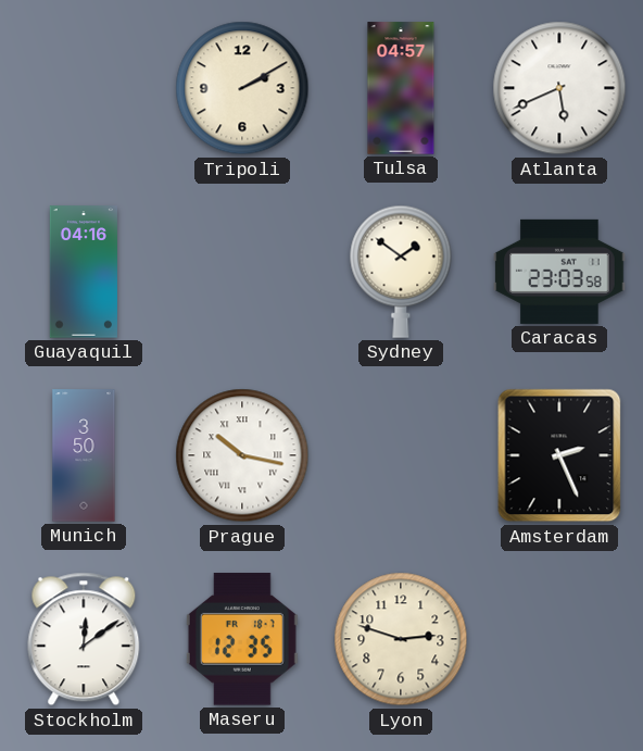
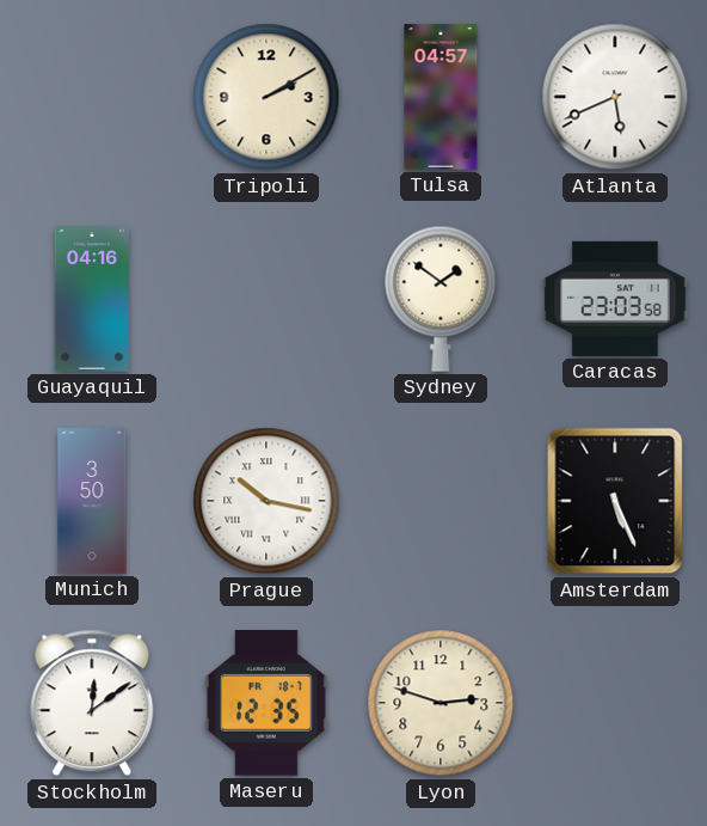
Amsterdam: 2:26 -> 5:26
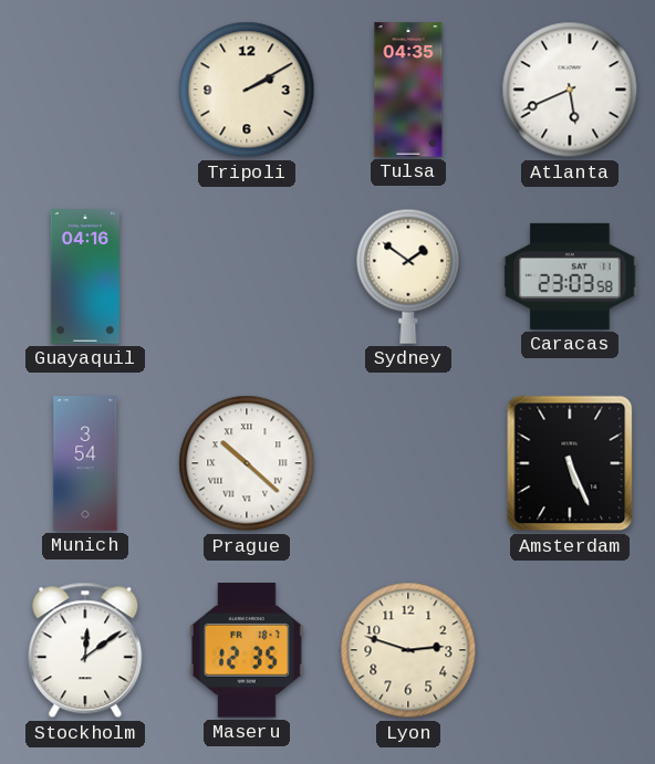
Tulsa: 04:57 -> 04:35
Munich: 3:50 -> 3:54
Prague: 10:17 -> 10:22
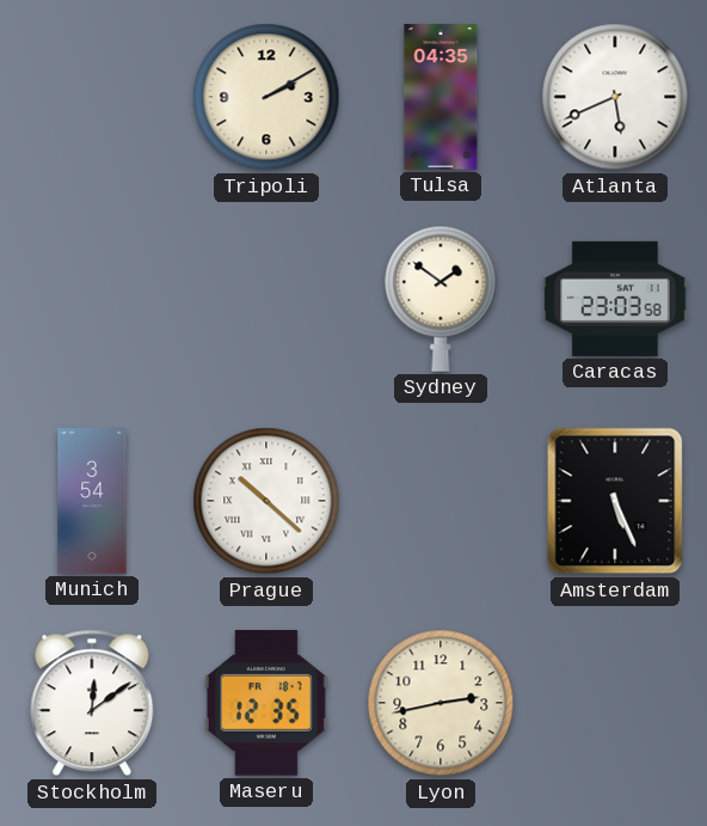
Guayaquil: 04:16 -> none
Lyon: 2:48 -> 2:43
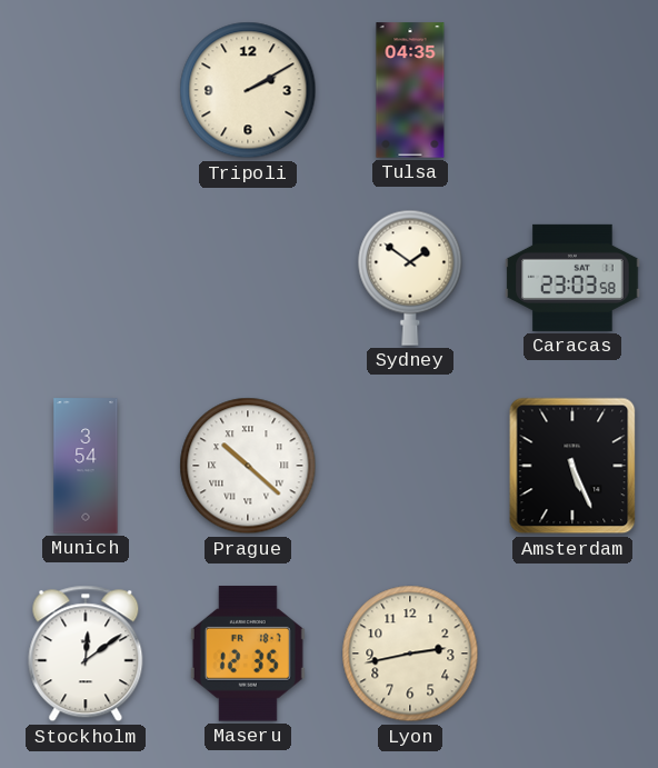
Atlanta: 5:41 -> none
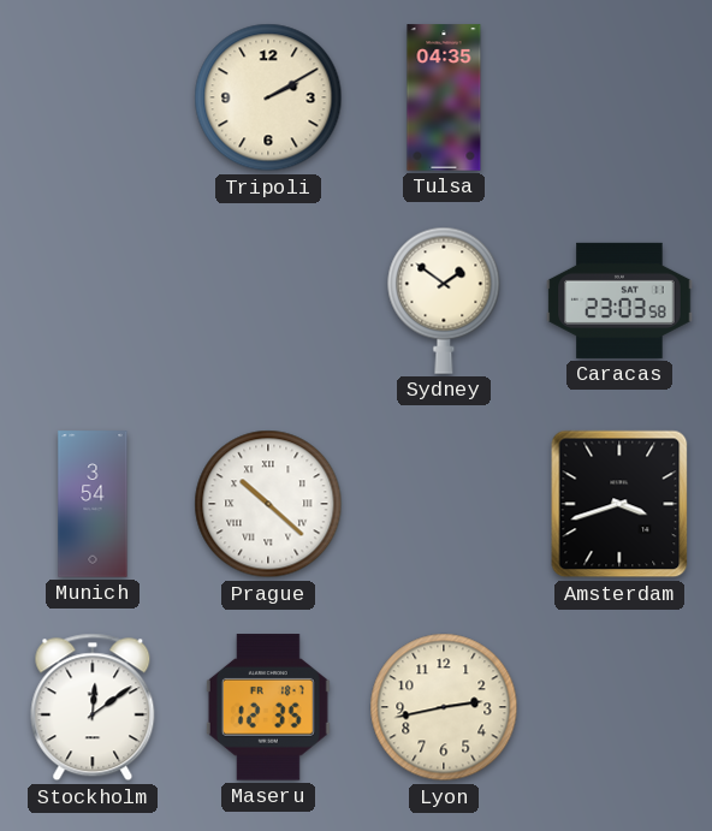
Amsterdam: 5:26 -> 3:42
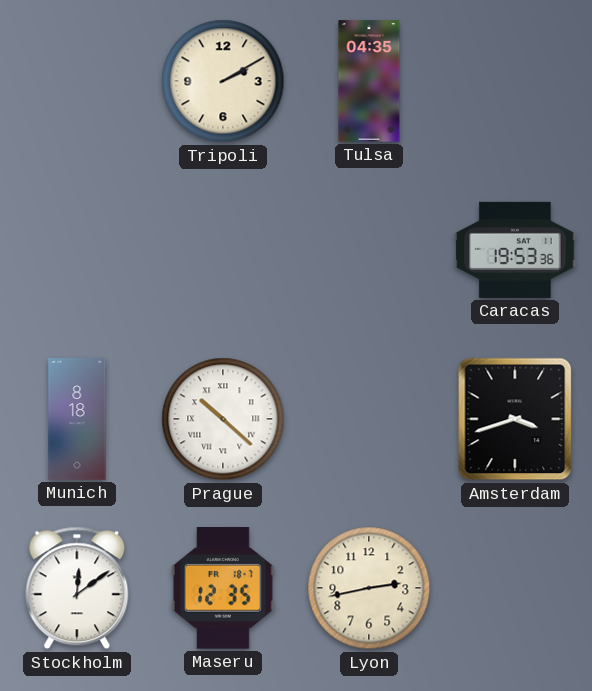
Sydney: 1:51 -> none
Caracas: 23:03 -> 19:53
Munich: 3:54 -> 8:18
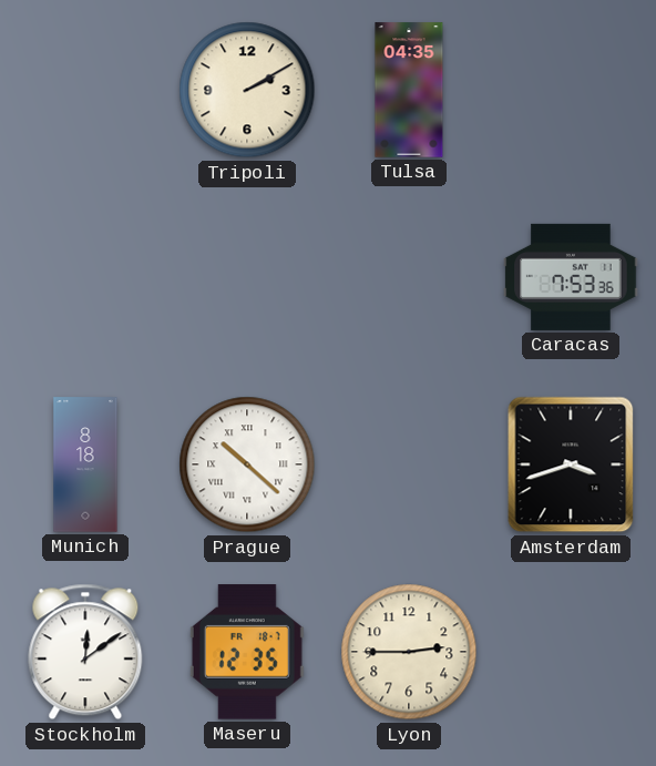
Caracas: 19:53 -> 7:53
Lyon: 2:43 -> 2:45
